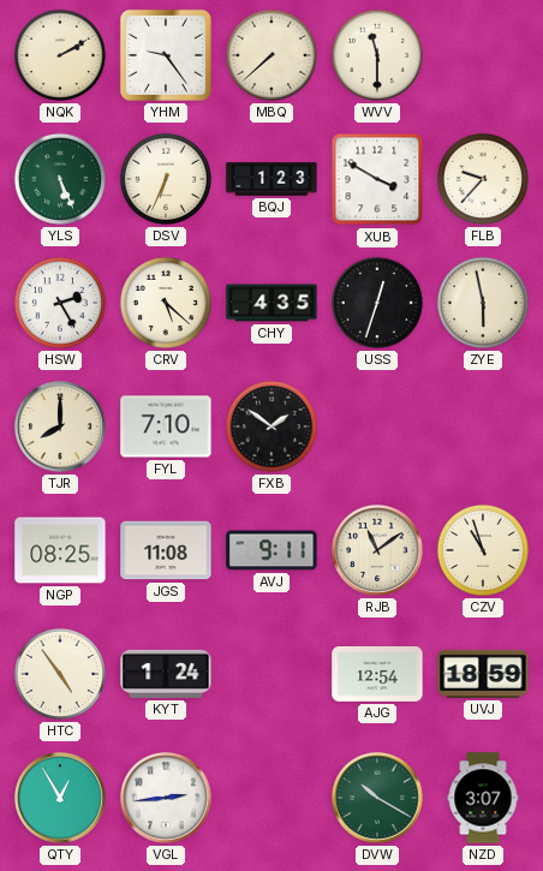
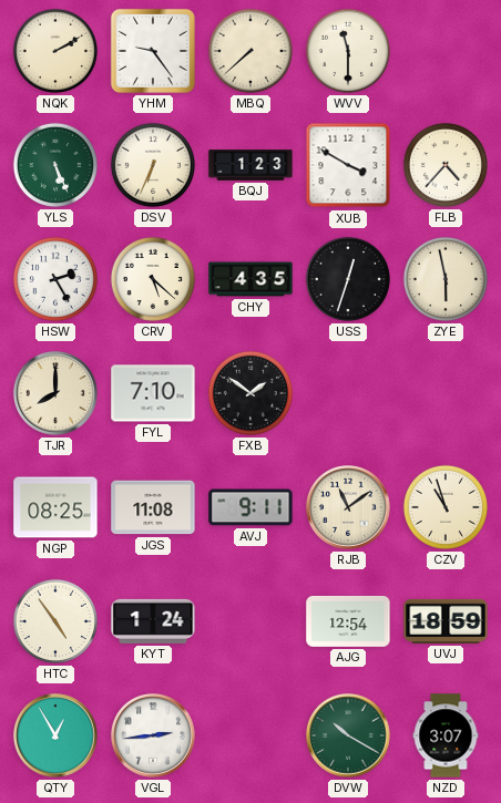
FLB: 9:37 -> 4:37
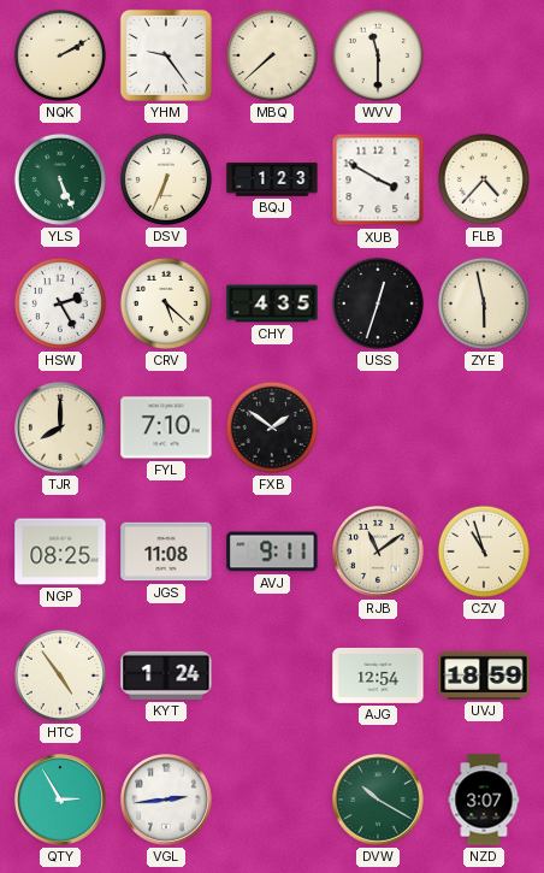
QTY: 12:55 -> 2:55
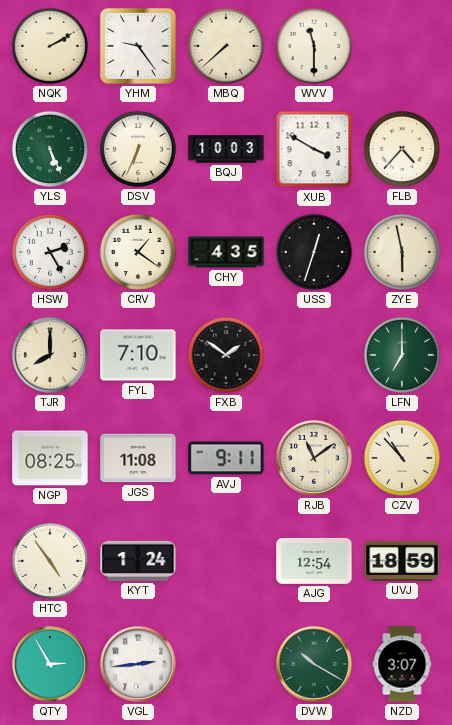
BQJ: 1:23 -> 10:03
CRV: 5:22 -> 1:21
LFN: none -> 7:00
CZV: 10:57 -> 10:53
